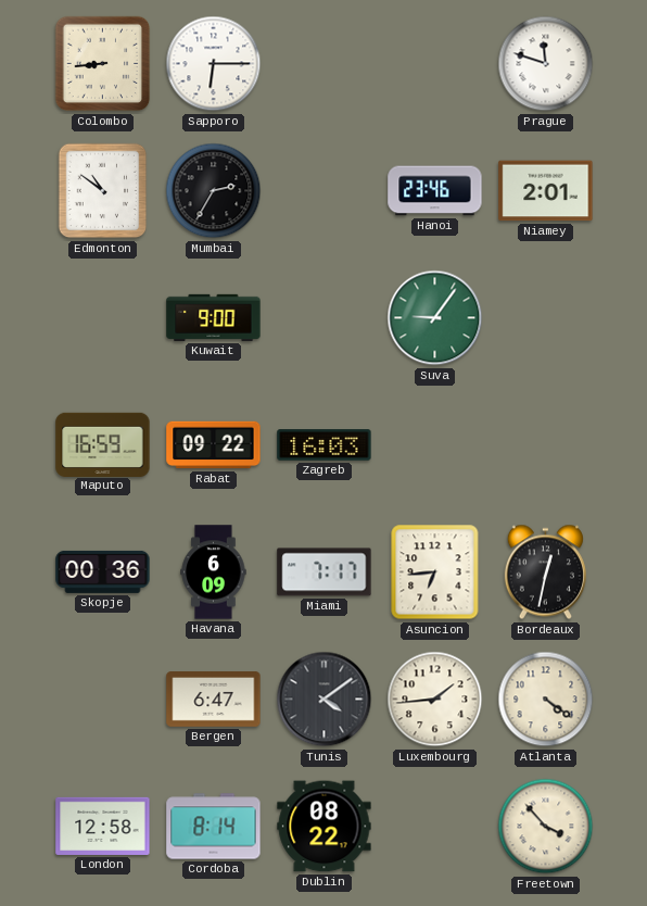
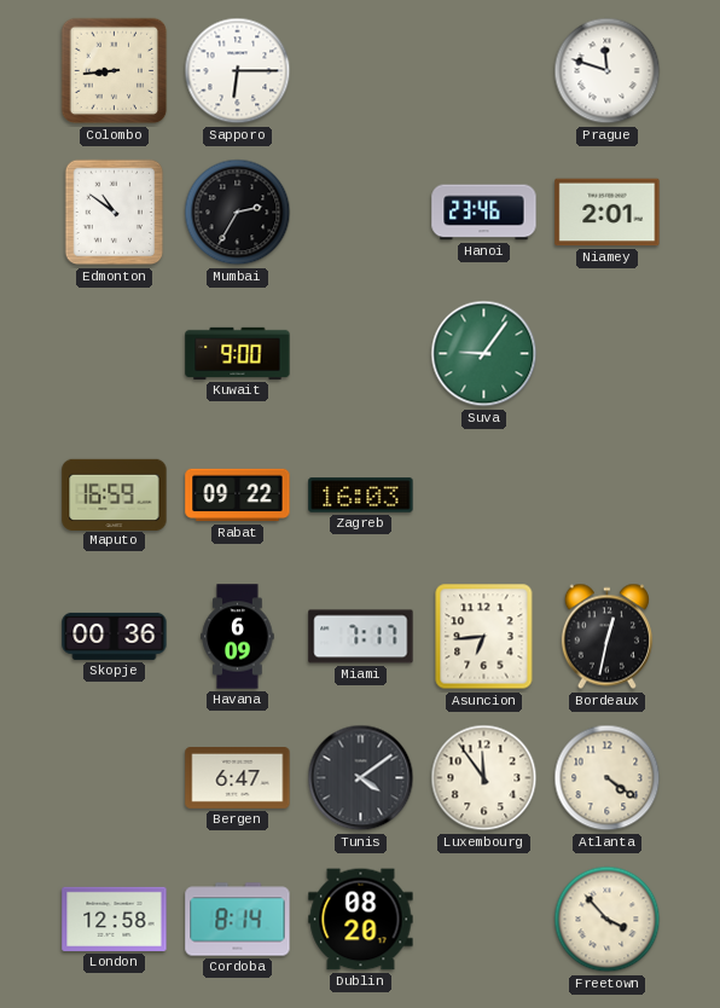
Luxembourg: 1:44 -> 11:54
Dublin: 08:22 -> 08:20
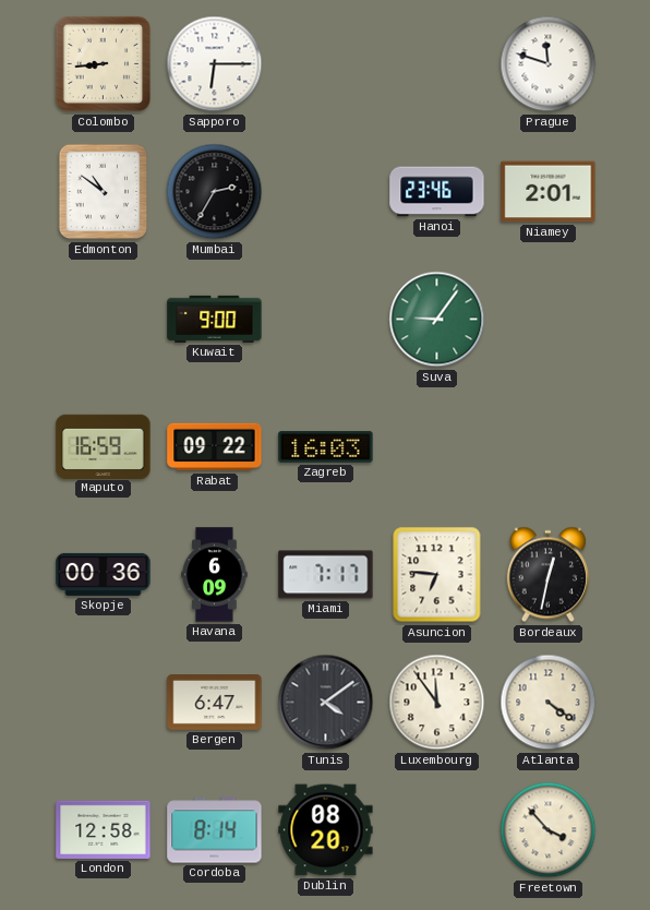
Asuncion: 6:44 -> 6:46
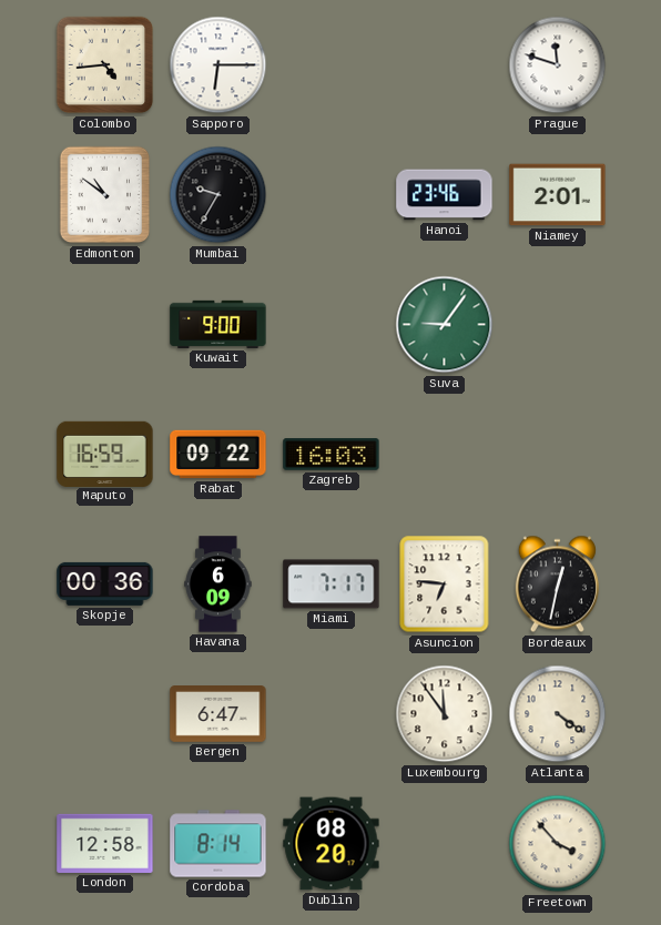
Colombo: 8:44 -> 4:44
Mumbai: 2:35 -> 9:35
Tunis: 4:09 -> none
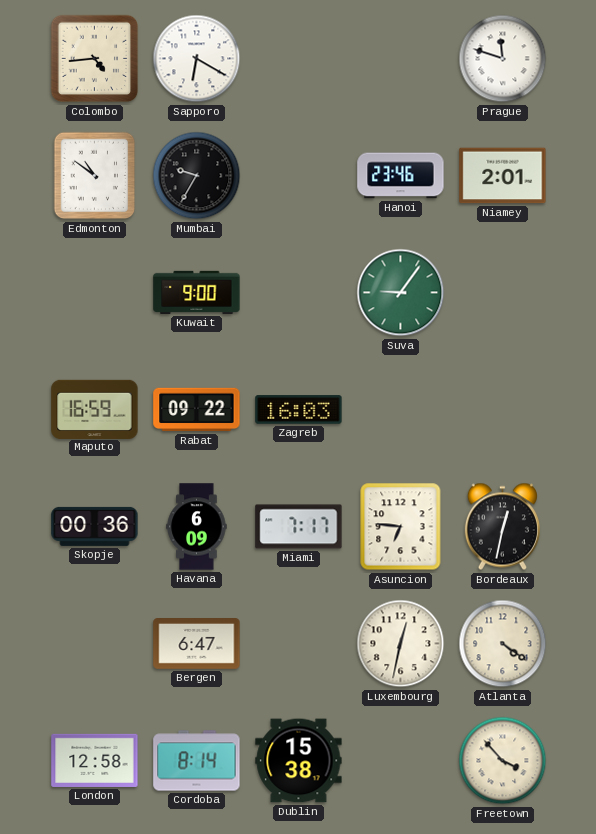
Sapporo: 6:15 -> 6:20
Luxembourg: 11:54 -> 12:32
Dublin: 08:20 -> 15:38
